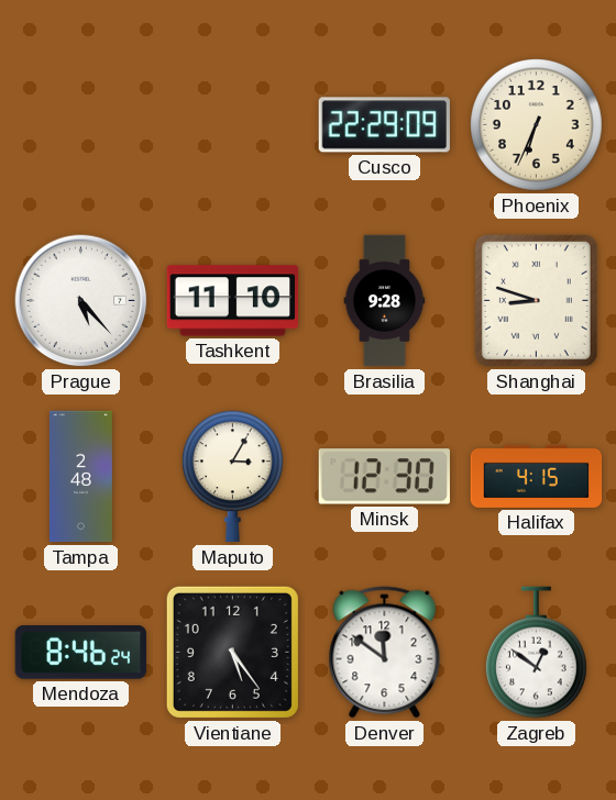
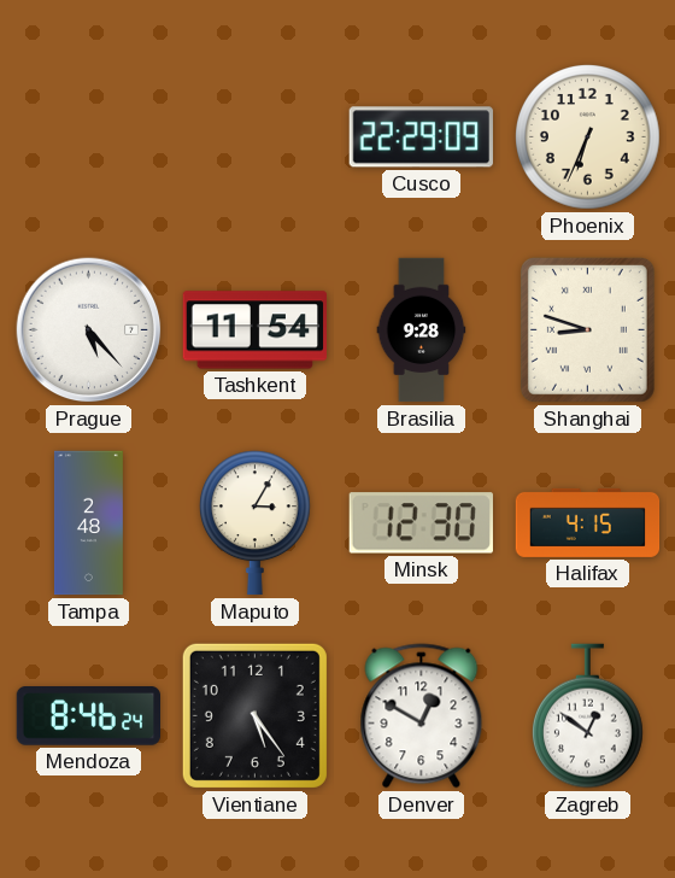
Tashkent: 11:10 -> 11:54
Denver: 11:51 -> 12:50
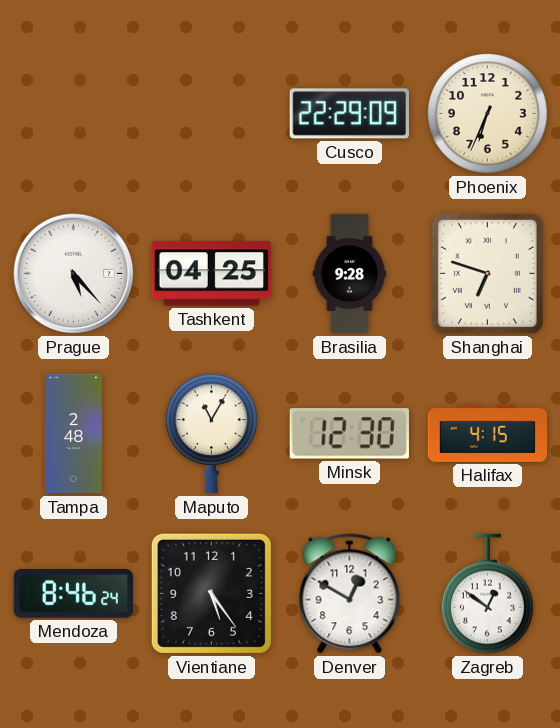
Tashkent: 11:54 -> 04:25
Shanghai: 8:48 -> 6:48
Maputo: 3:05 -> 11:05
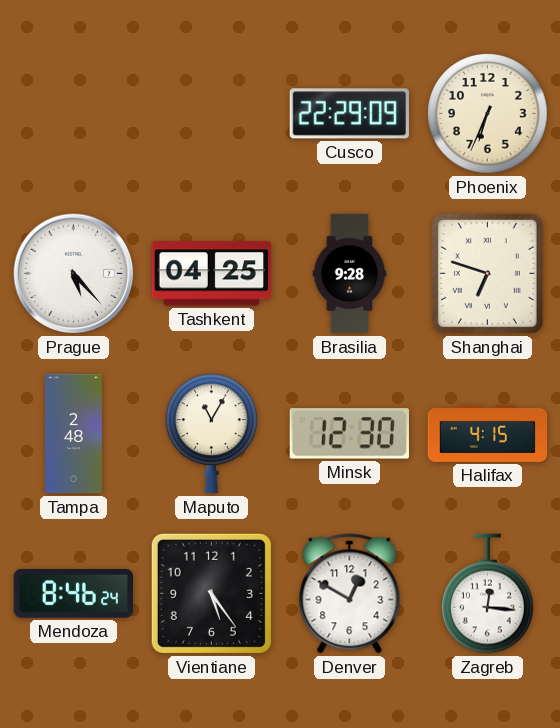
Zagreb: 12:51 -> 12:16
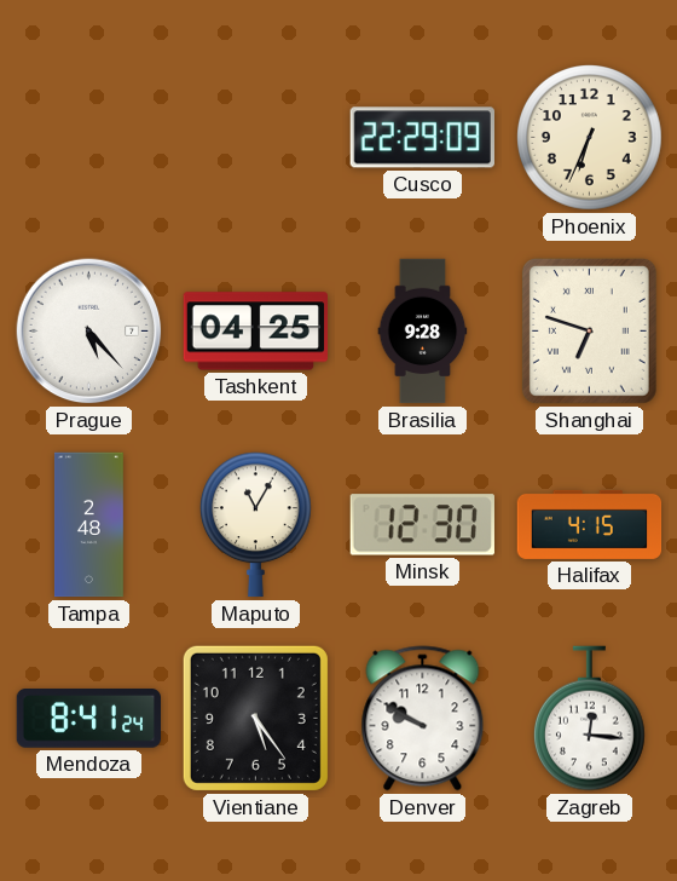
Mendoza: 8:46 -> 8:41
Denver: 12:50 -> 9:50
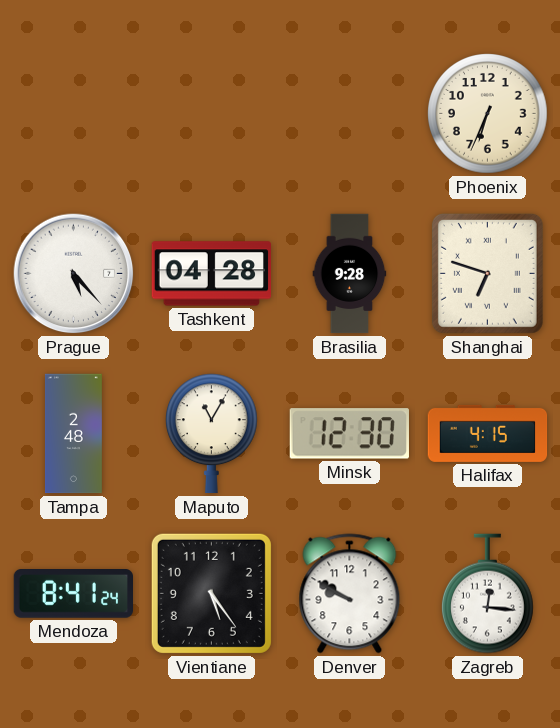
Cusco: 22:29 -> none
Tashkent: 04:25 -> 04:28
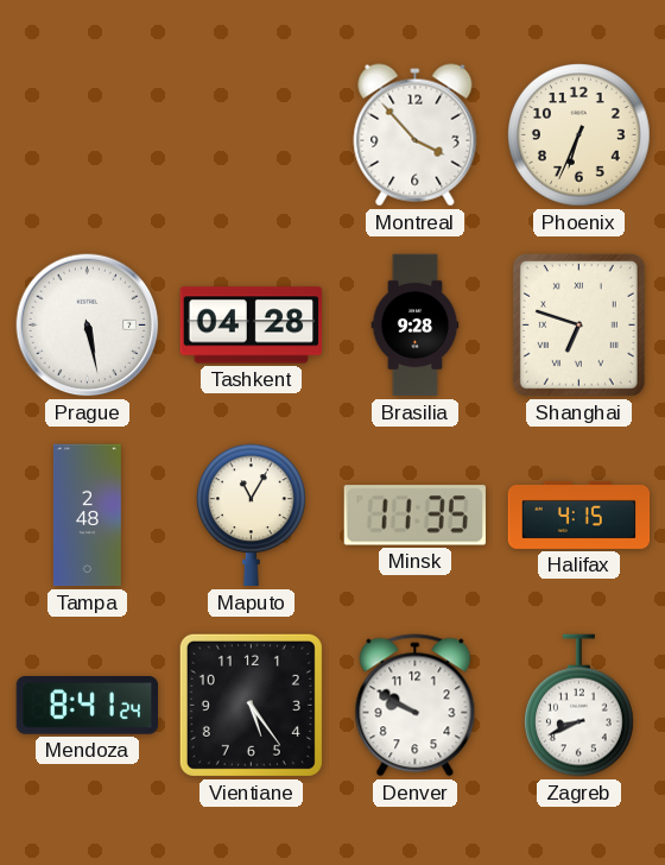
Montreal: none -> 3:53
Prague: 5:23 -> 5:28
Minsk: 12:30 -> 11:35
Zagreb: 12:16 -> 8:41
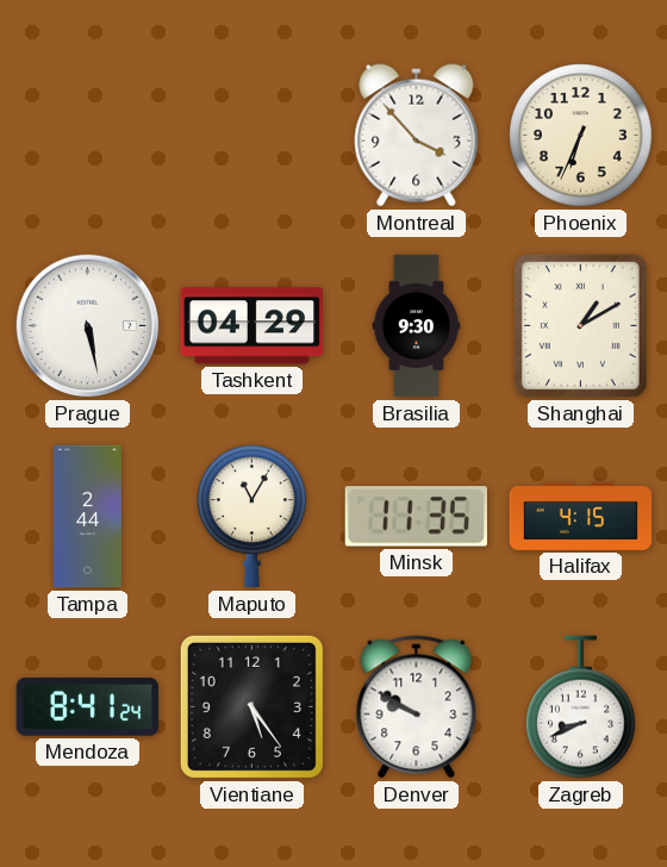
Tashkent: 04:28 -> 04:29
Brasilia: 9:28 -> 9:30
Shanghai: 6:48 -> 1:10
Tampa: 2:48 -> 2:44
